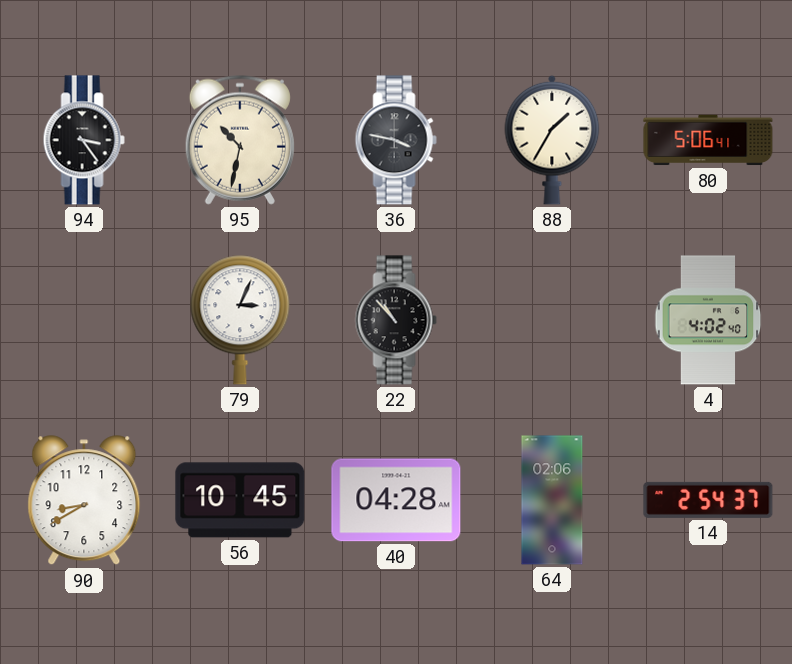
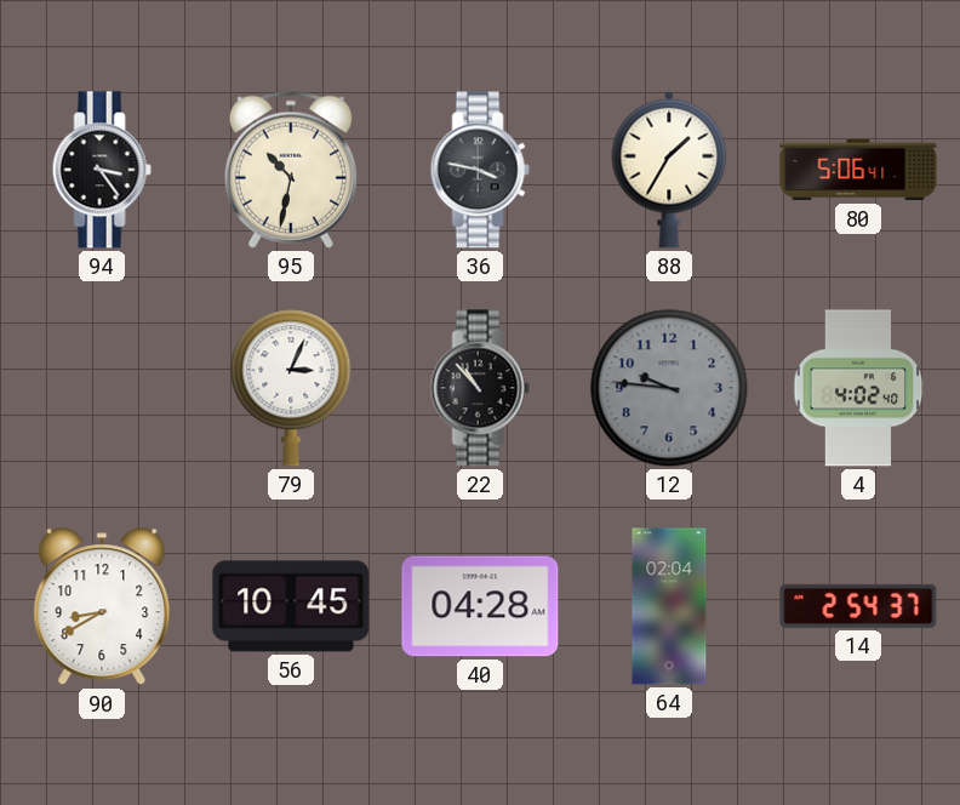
12: none -> 9:46
64: 02:06 -> 02:04
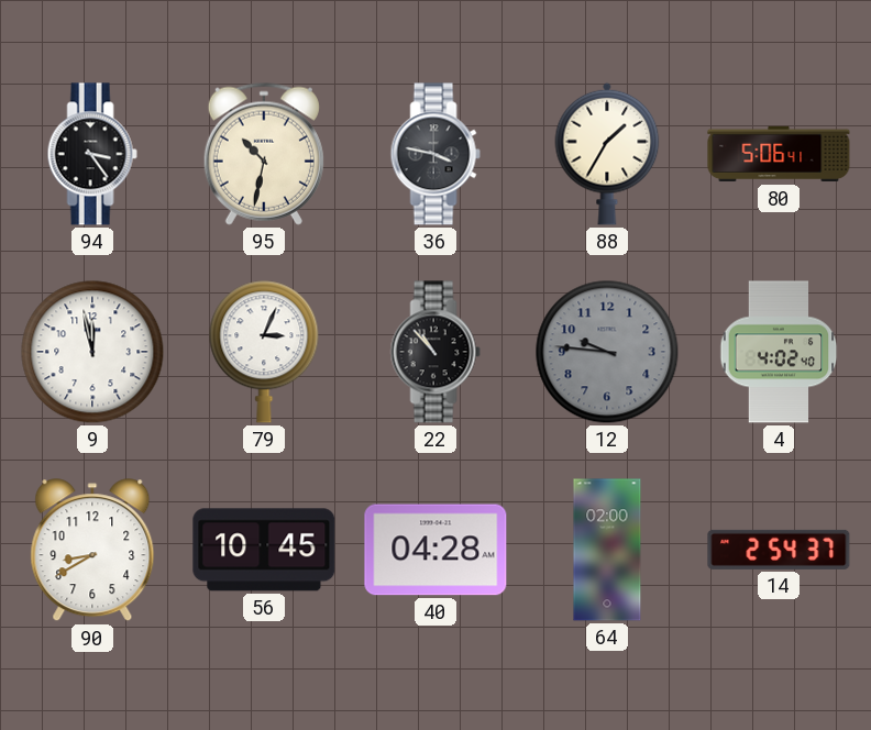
9: none -> 11:58
64: 02:04 -> 02:00
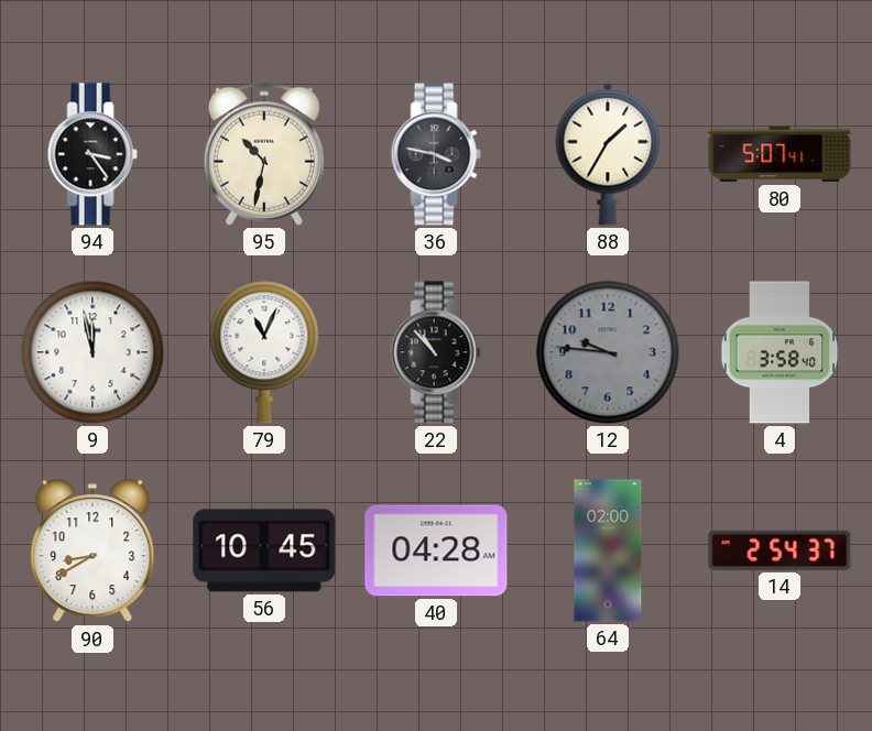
80: 5:06 -> 5:07
79: 3:04 -> 11:04
4: 4:02 -> 3:58
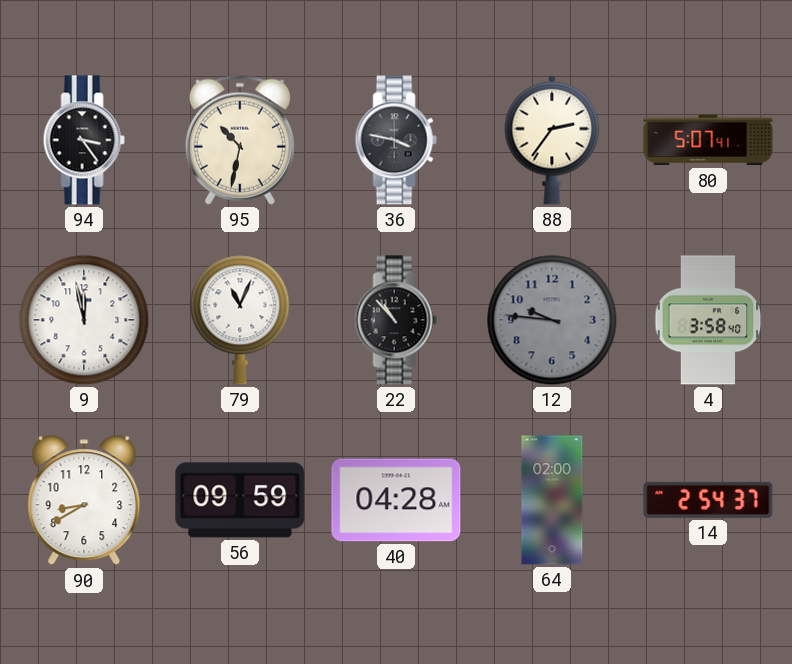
88: 1:35 -> 2:36
56: 10:45 -> 09:59
